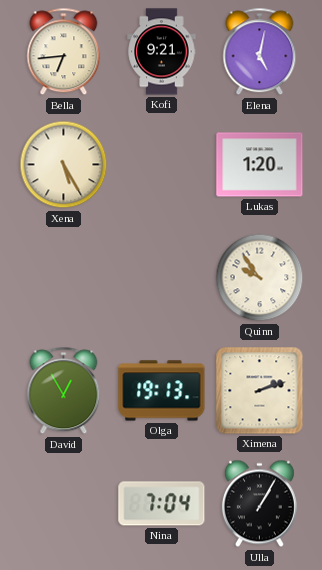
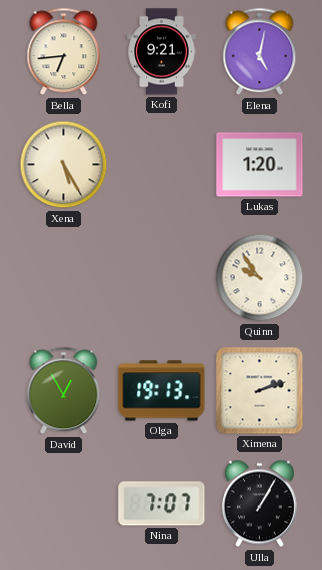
Nina: 7:04 -> 7:07
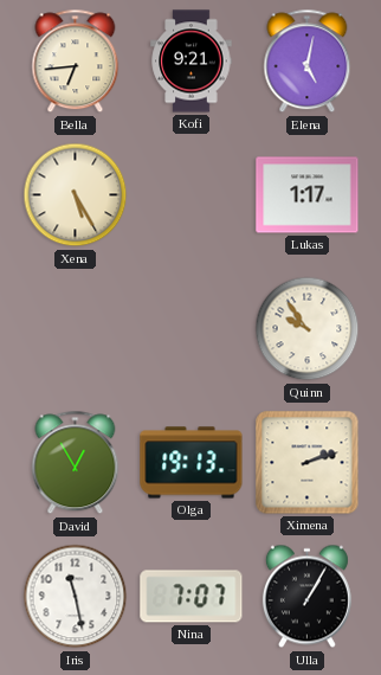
Lukas: 1:20 -> 1:17
Iris: none -> 11:28
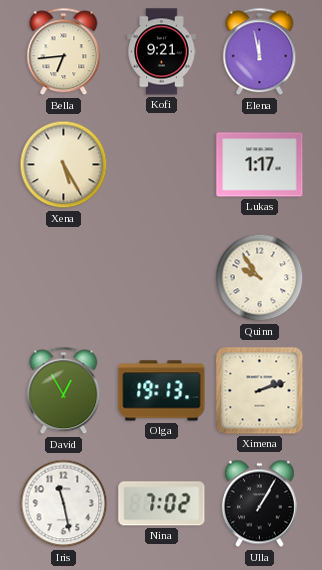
Elena: 5:02 -> 11:58
Nina: 7:07 -> 7:02
